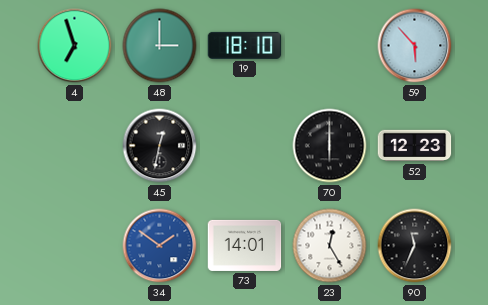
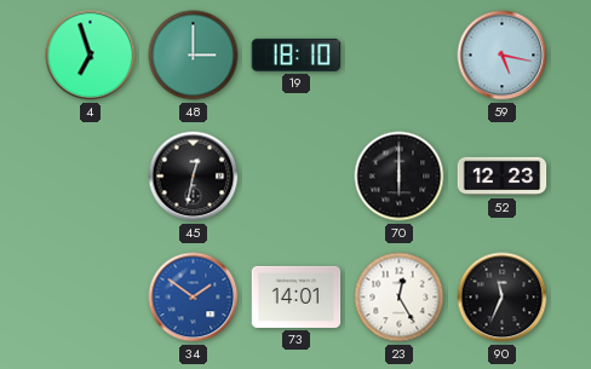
59: 5:53 -> 5:17
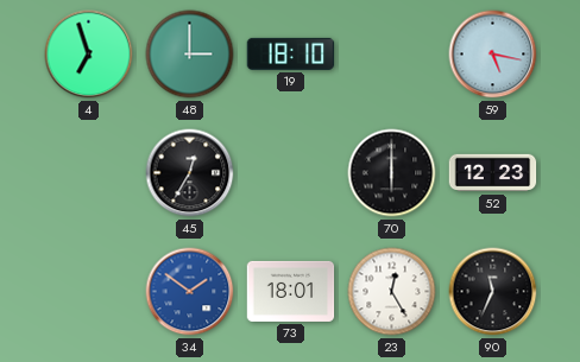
45: 12:32 -> 12:35
73: 14:01 -> 18:01
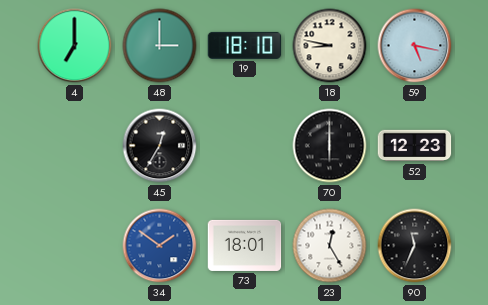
4: 6:57 -> 7:00
18: none -> 8:47
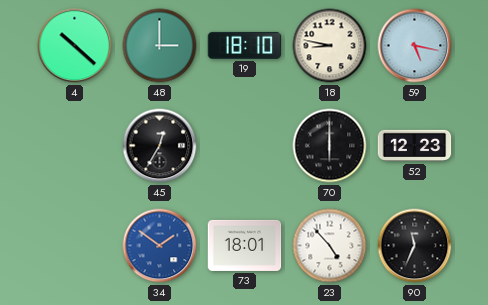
4: 7:00 -> 10:22
23: 12:25 -> 4:53
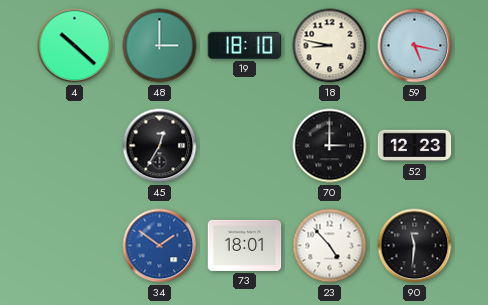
70: 6:00 -> 3:00
90: 11:34 -> 11:31
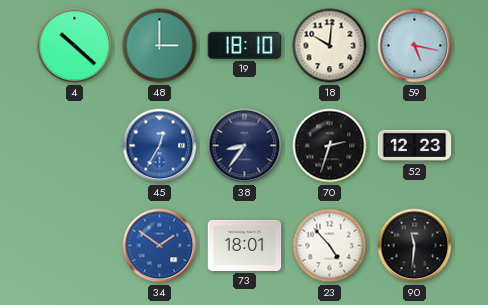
18: 8:47 -> 10:01
45 dial: black -> blue
38: none -> 8:36
70: 3:00 -> 2:33
